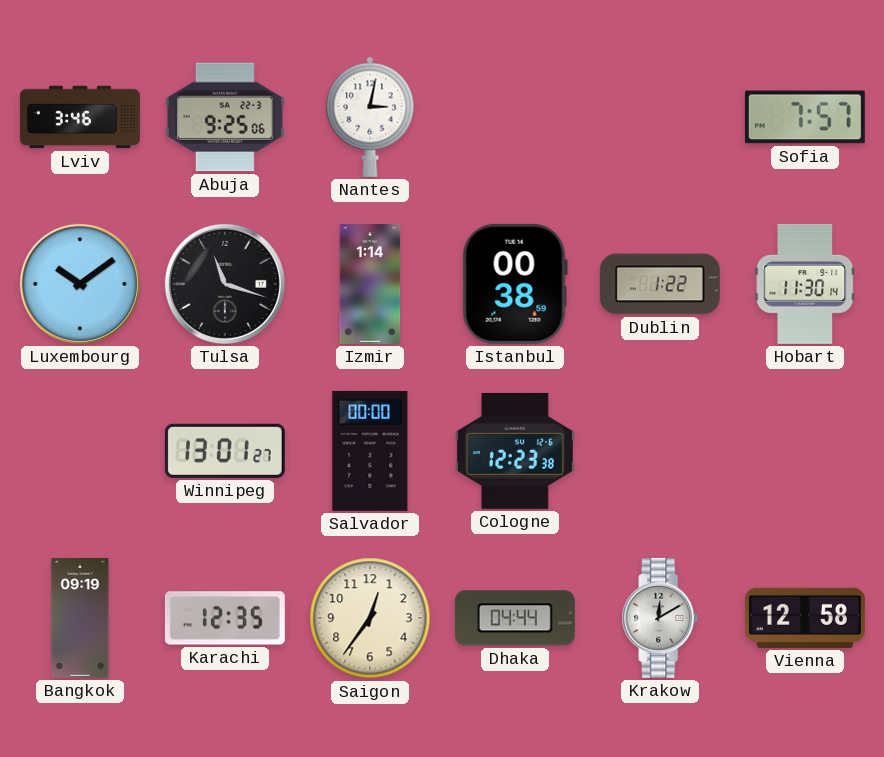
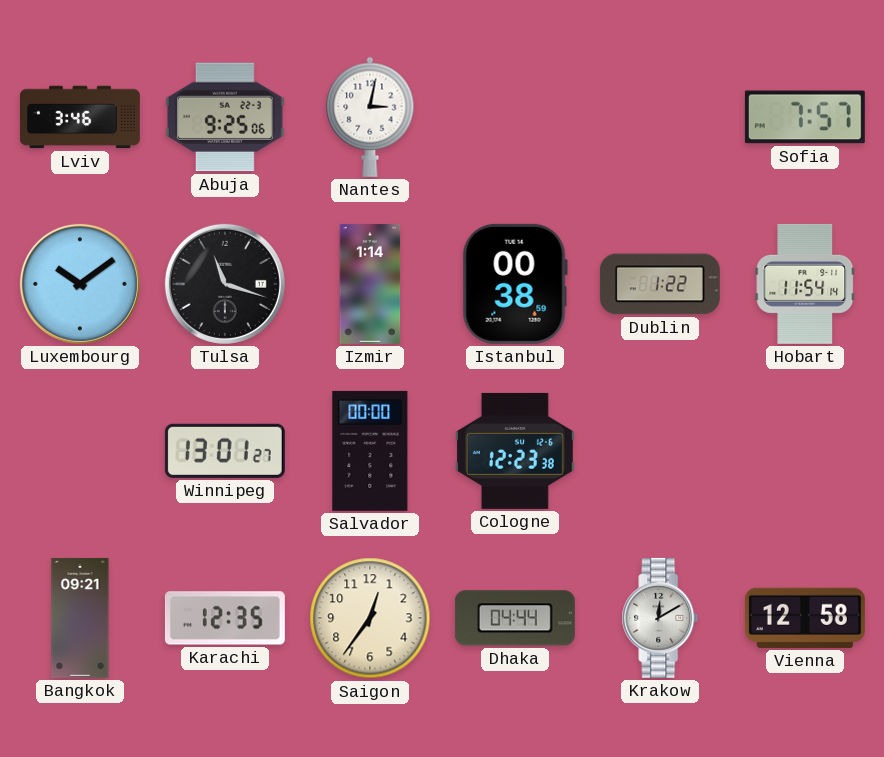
Hobart: 11:30 -> 11:54
Bangkok: 09:19 -> 09:21
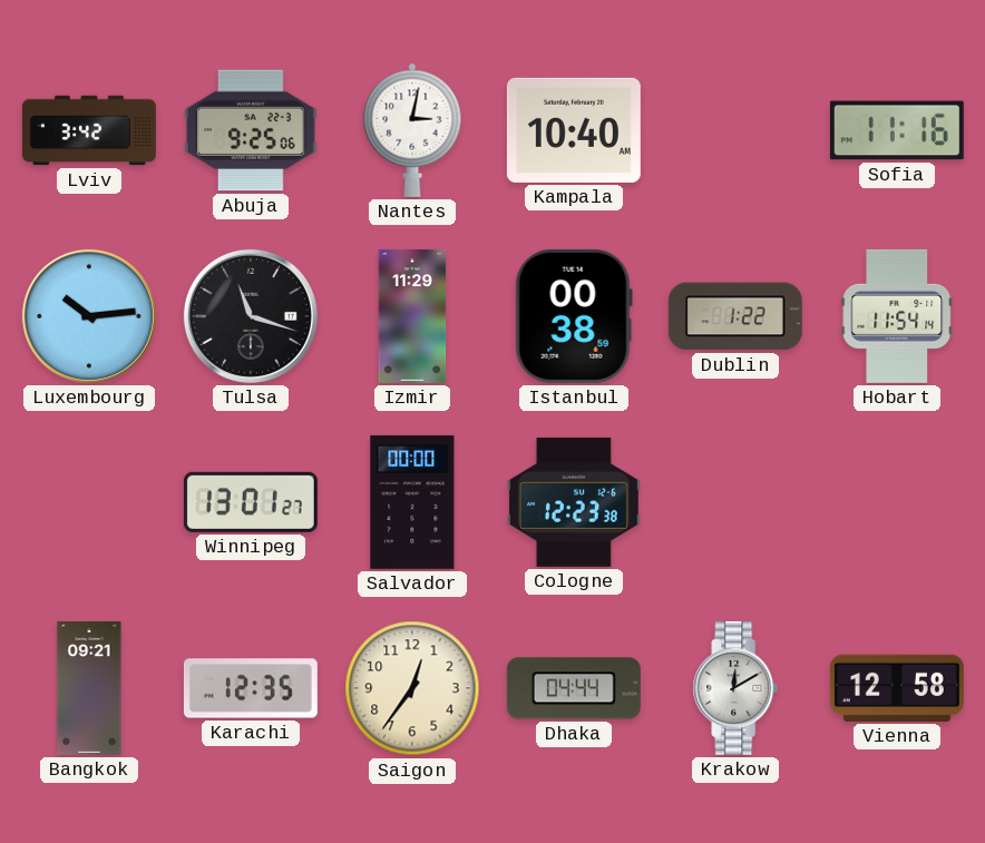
Lviv: 3:46 -> 3:42
Kampala: none -> 10:40
Sofia: 7:57 -> 11:16
Luxembourg: 10:09 -> 10:14
Izmir: 1:14 -> 11:29
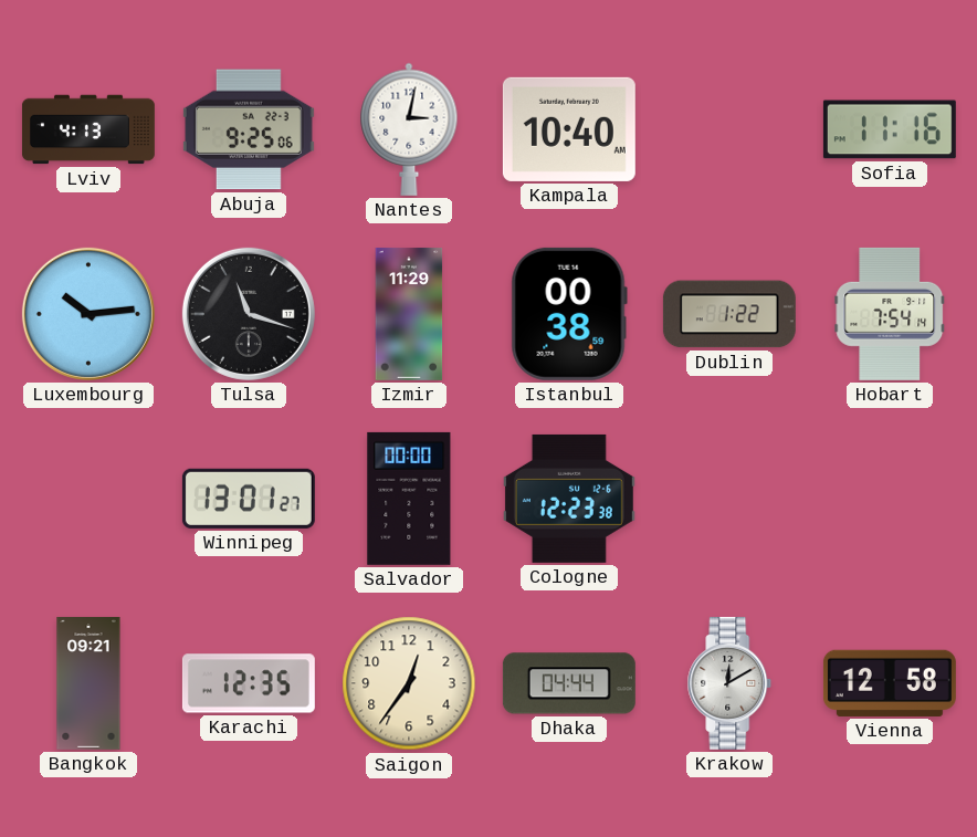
Lviv: 3:42 -> 4:13
Hobart: 11:54 -> 7:54
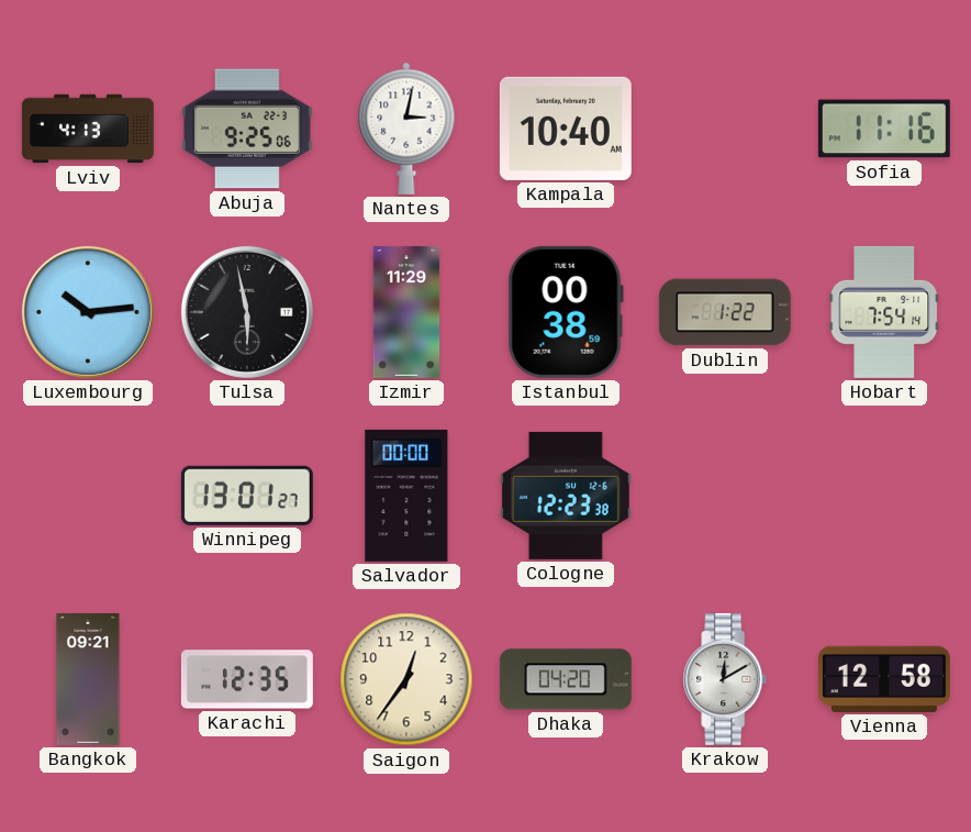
Tulsa: 11:18 -> 5:58
Dhaka: 04:44 -> 04:20
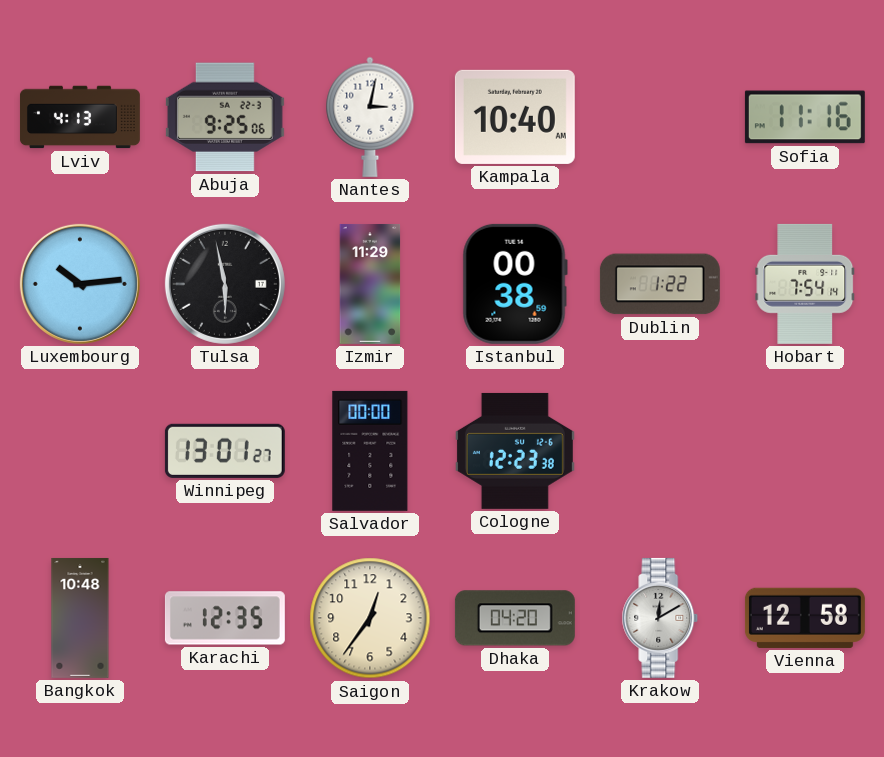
Bangkok: 09:21 -> 10:48
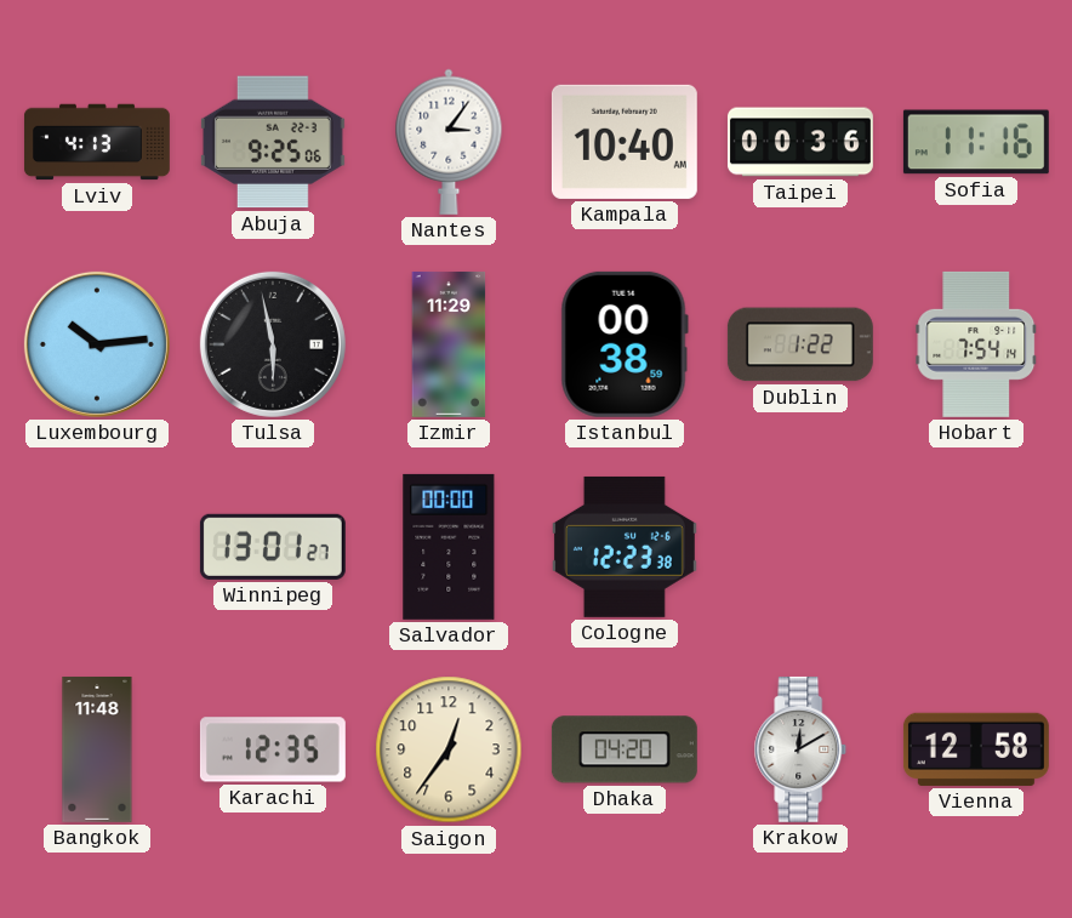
Nantes: 3:02 -> 3:06
Taipei: none -> 00:36
Bangkok: 10:48 -> 11:48
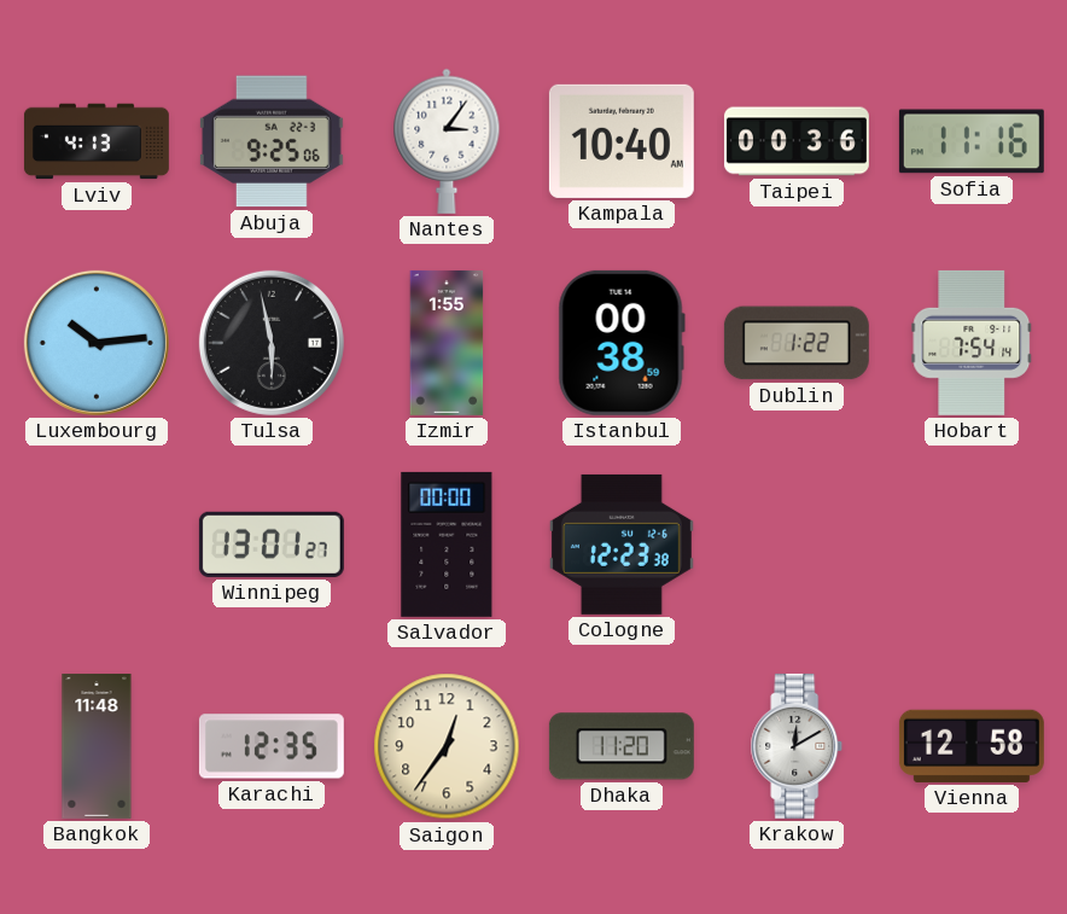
Izmir: 11:29 -> 1:55
Dhaka: 04:20 -> 11:20
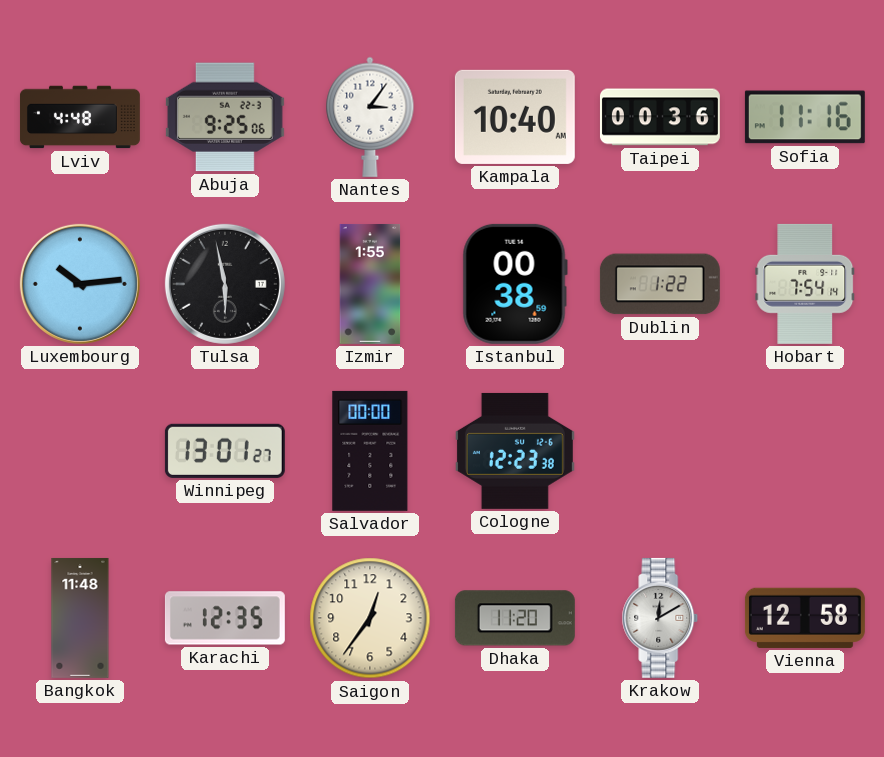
Lviv: 4:13 -> 4:48
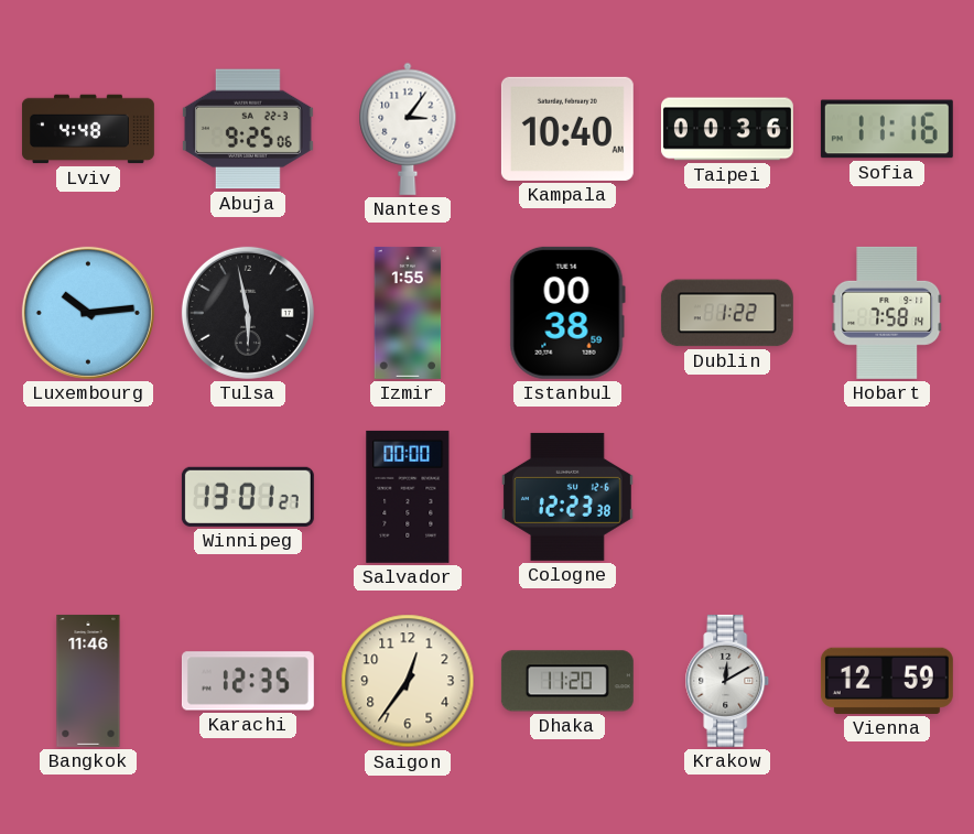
Hobart: 7:54 -> 7:58
Bangkok: 11:48 -> 11:46
Vienna: 12:58 -> 12:59
